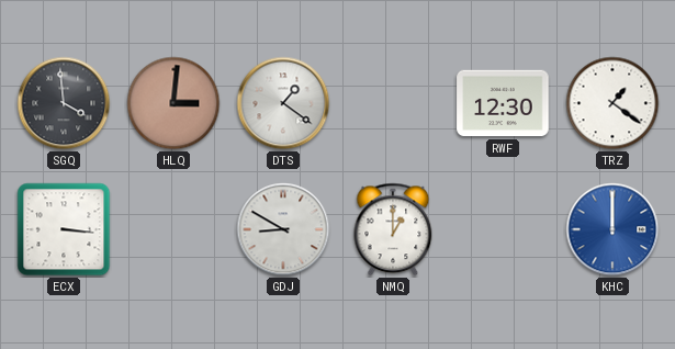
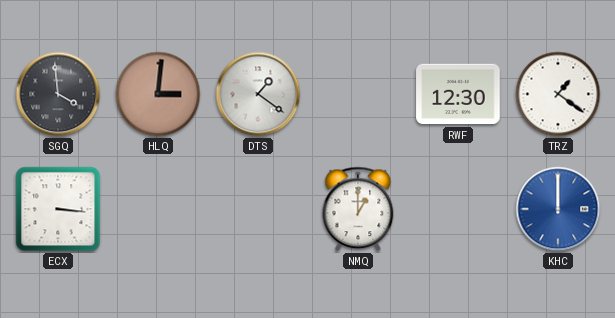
GDJ: 8:50 -> none
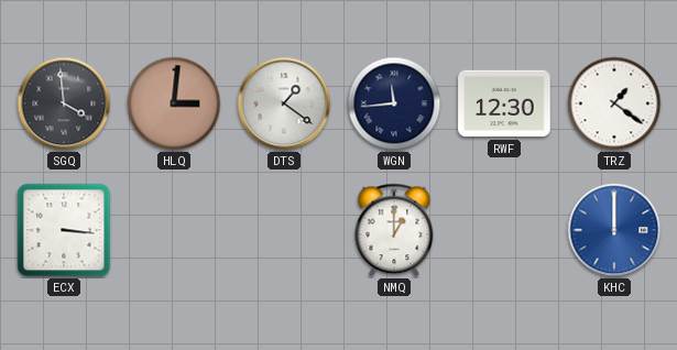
WGN: none -> 11:44
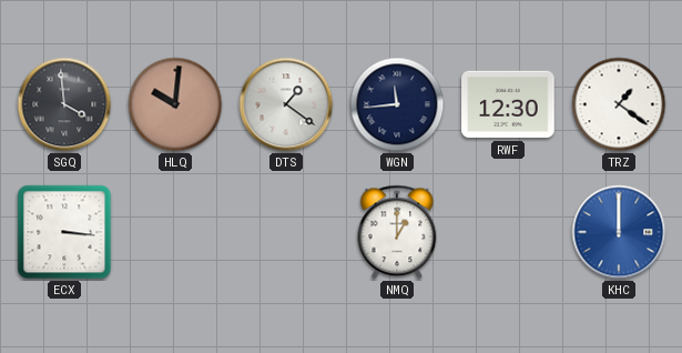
HLQ: 3:01 -> 10:01
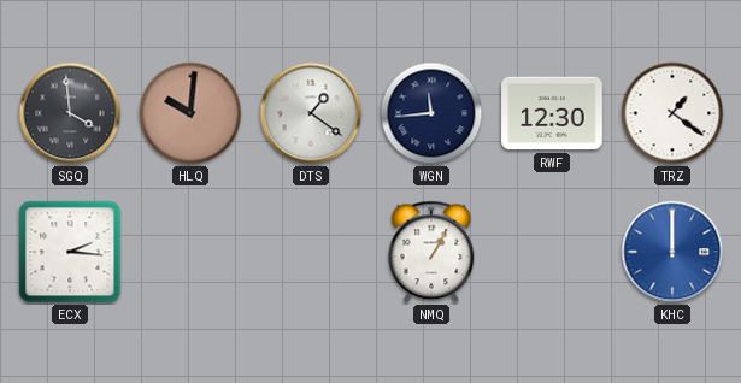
ECX: 3:16 -> 2:16
NMQ: 1:00 -> 1:05
